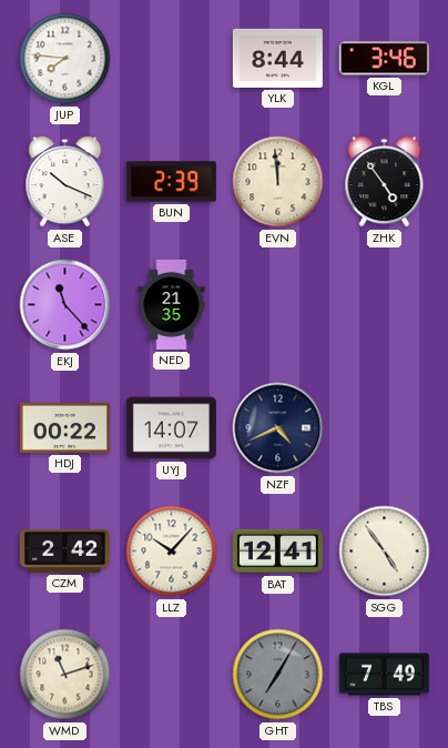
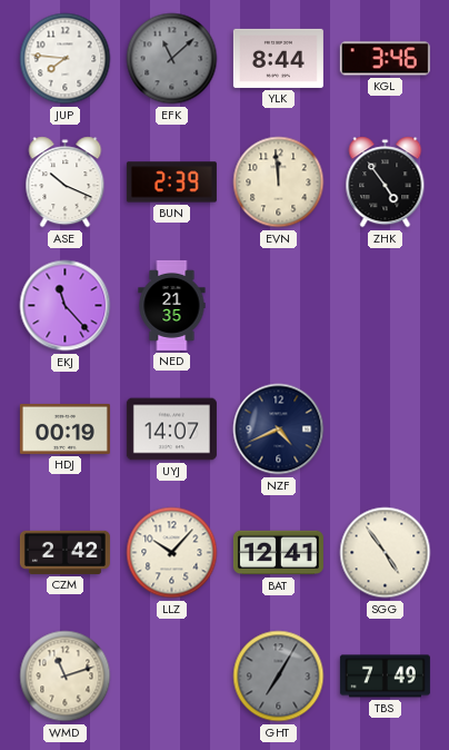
EFK: none -> 11:08
HDJ: 00:22 -> 00:19
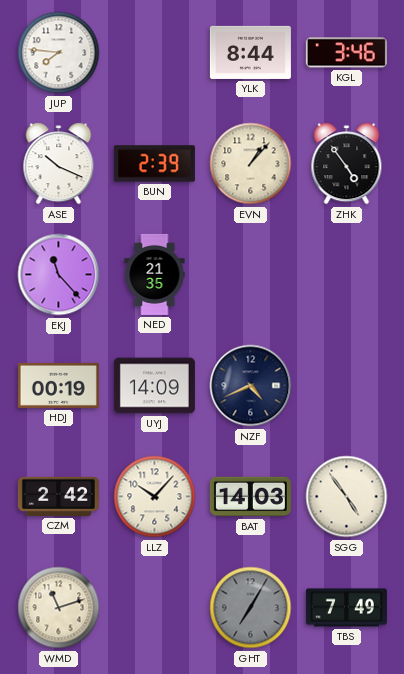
EFK: 11:08 -> none
EVN: 11:59 -> 1:07
UYJ: 14:07 -> 14:09
BAT: 12:41 -> 14:03
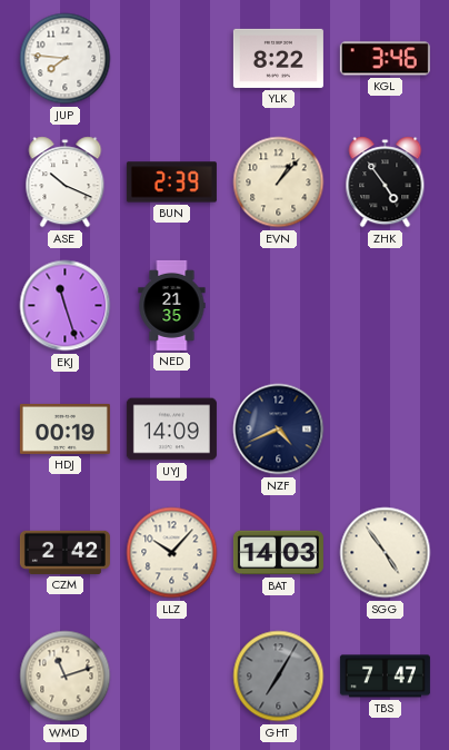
YLK: 8:44 -> 8:22
EKJ: 11:23 -> 11:27
TBS: 7:49 -> 7:47
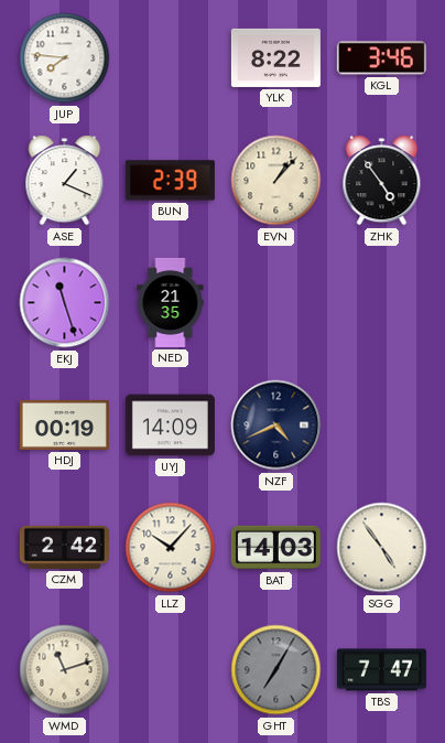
ASE: 10:19 -> 1:19
